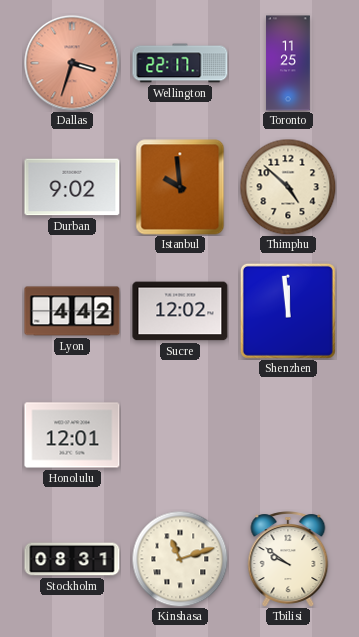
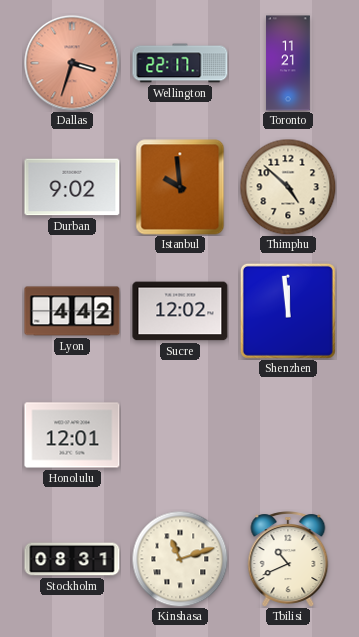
Toronto: 11:25 -> 11:21
Tbilisi: 9:51 -> 10:41
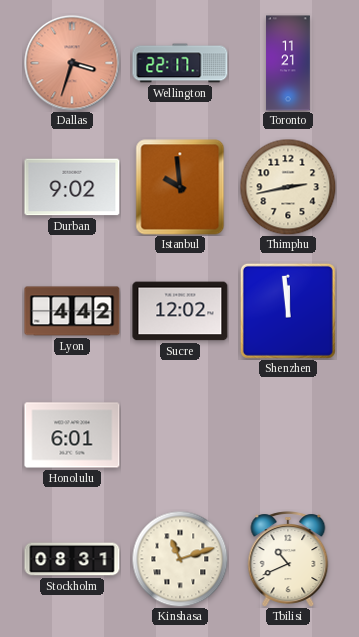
Thimphu: 4:52 -> 2:43
Honolulu: 12:01 -> 6:01
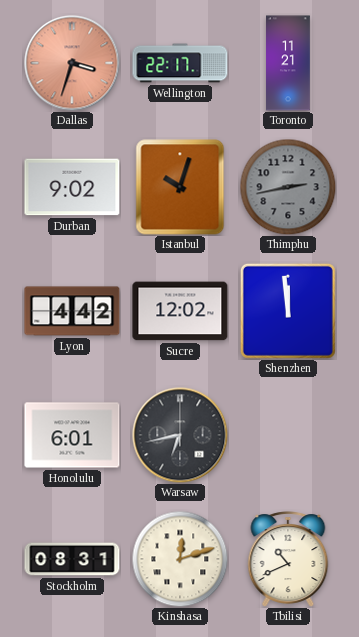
Istanbul: 9:59 -> 10:03
Thimphu dial: cream -> grey
Warsaw: none -> 6:43
Kinshasa: 11:12 -> 12:12
